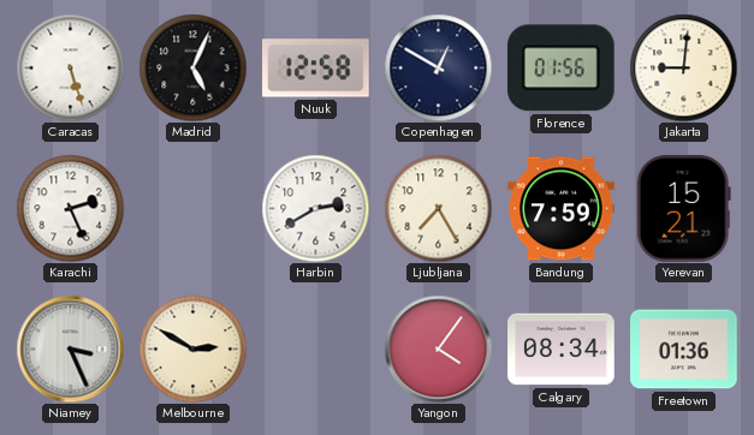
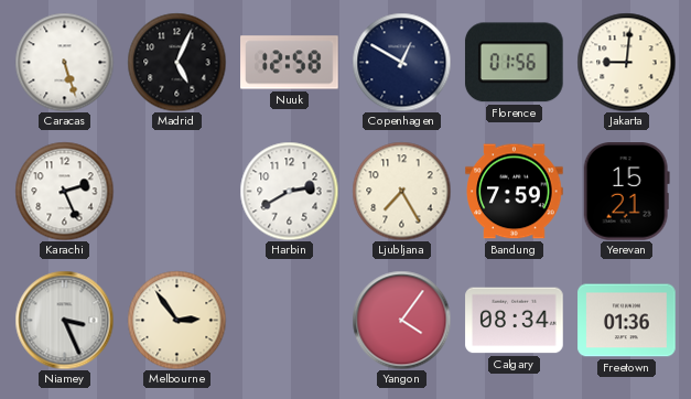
Melbourne: 2:50 -> 2:54
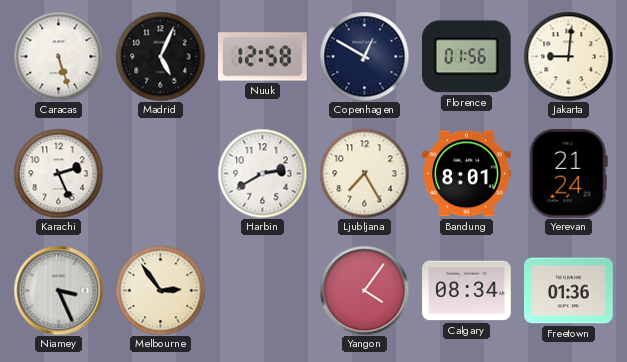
Bandung: 7:59 -> 8:01
Yerevan: 15:21 -> 21:24
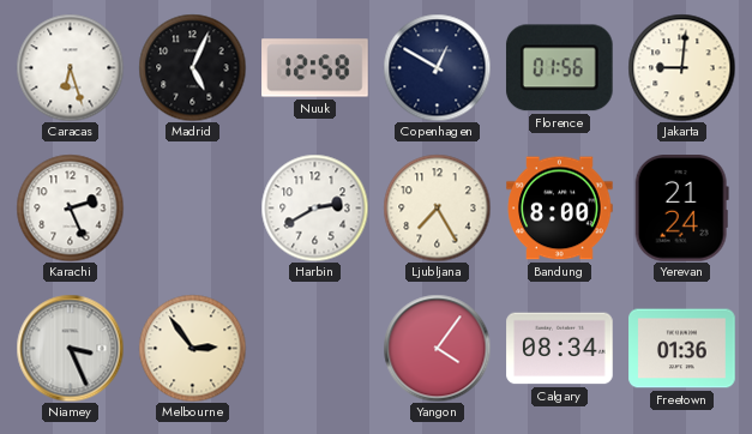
Caracas: 5:27 -> 6:27
Bandung: 8:01 -> 8:00
